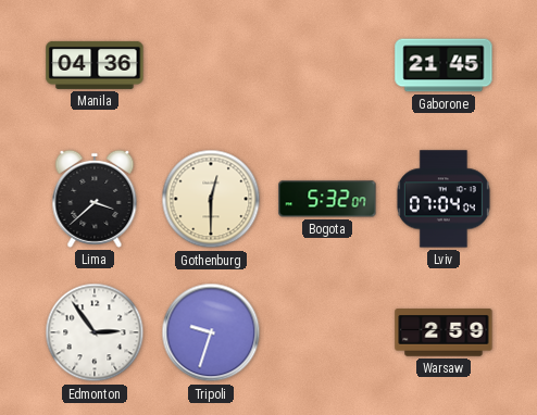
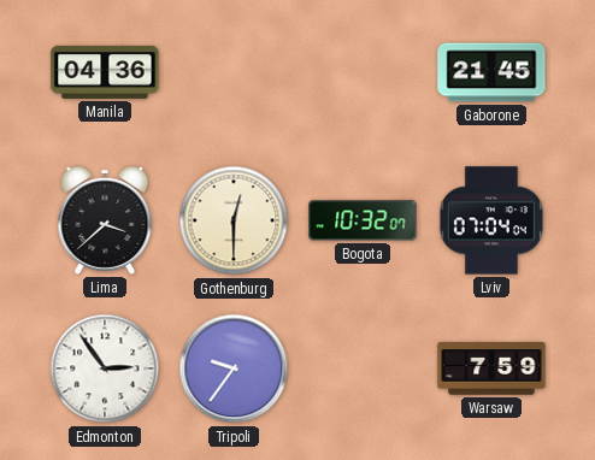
Bogota: 5:32 -> 10:32
Tripoli: 9:33 -> 9:36
Warsaw: 2:59 -> 7:59
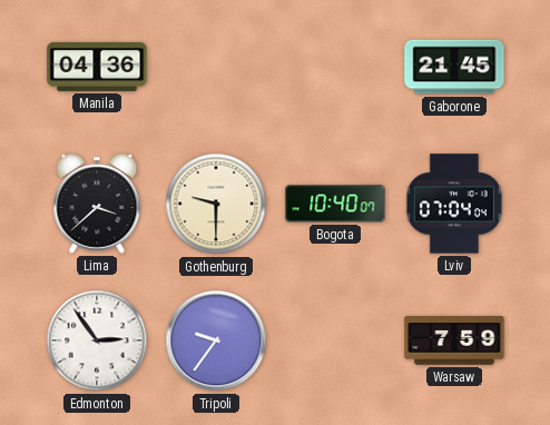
Gothenburg: 12:30 -> 9:30
Bogota: 10:32 -> 10:40
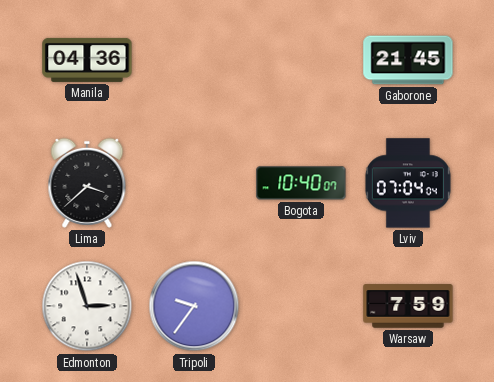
Gothenburg: 9:30 -> none
Edmonton: 2:54 -> 2:57
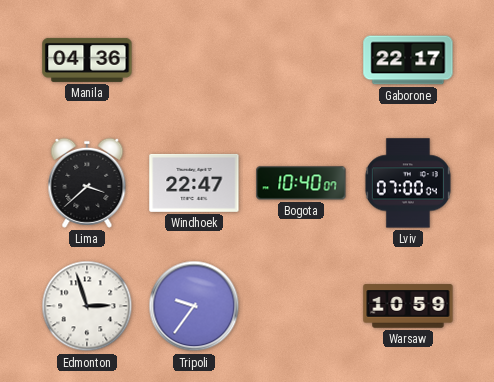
Gaborone: 21:45 -> 22:17
Windhoek: none -> 22:47
Lviv: 07:04 -> 07:00
Warsaw: 7:59 -> 10:59
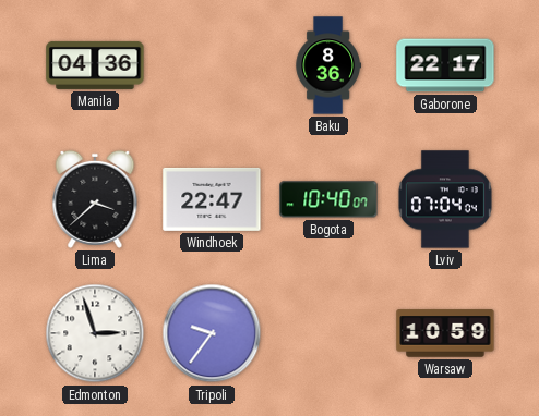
Baku: none -> 8:36
Lviv: 07:00 -> 07:04
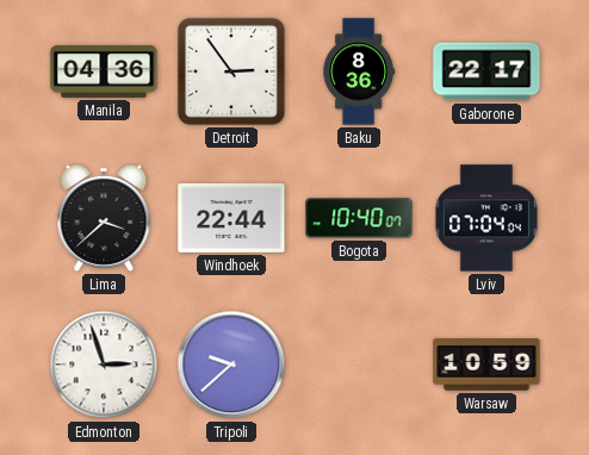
Detroit: none -> 2:54
Windhoek: 22:47 -> 22:44
Tripoli: 9:36 -> 9:38
